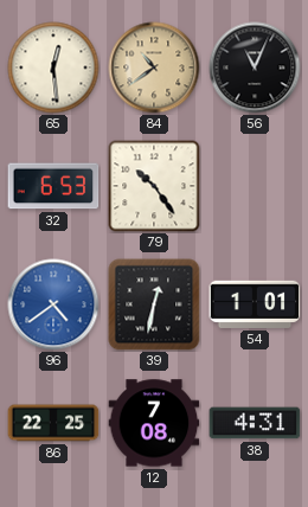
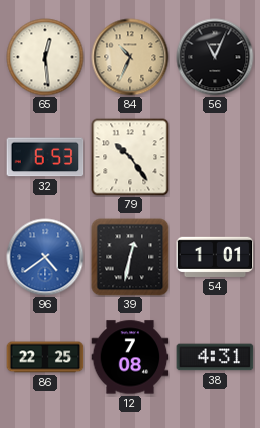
84: 10:39 -> 10:34
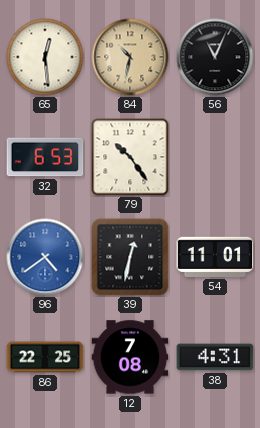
84: 10:34 -> 10:32
54: 1:01 -> 11:01
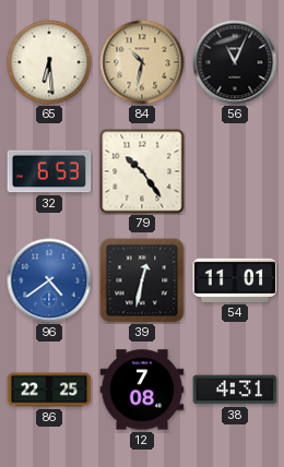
65: 12:29 -> 6:29
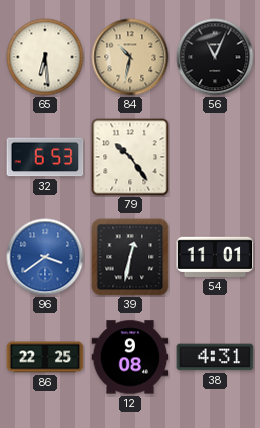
96: 4:39 -> 3:39
12: 7:08 -> 9:08
